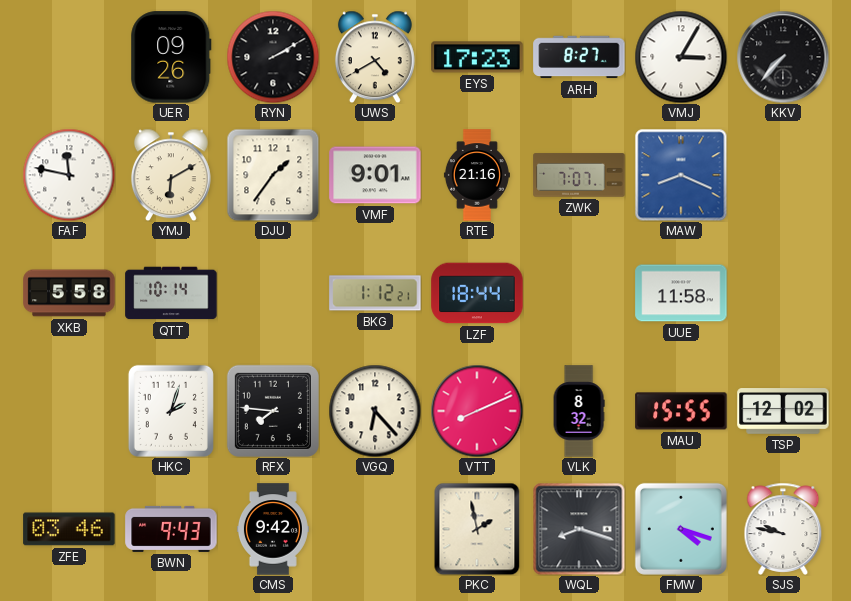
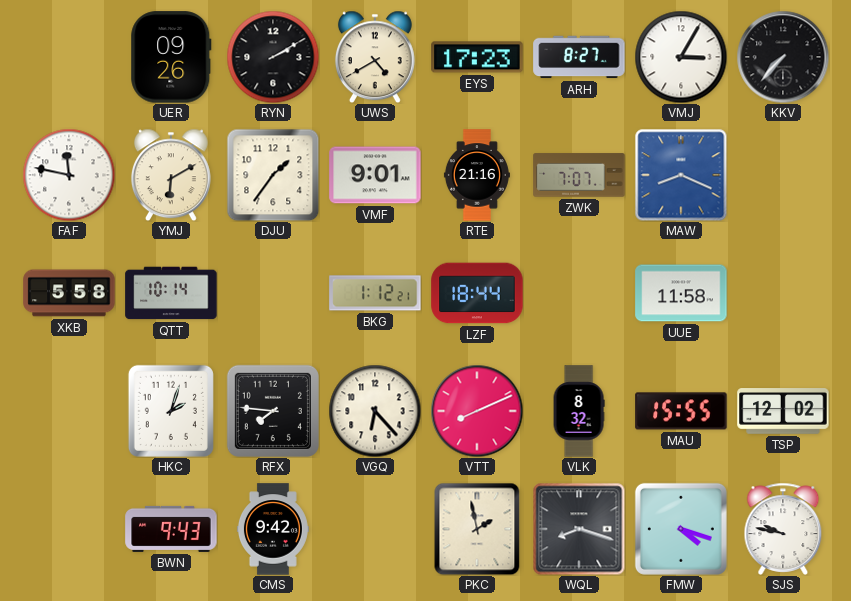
ZFE: 03:46 -> none
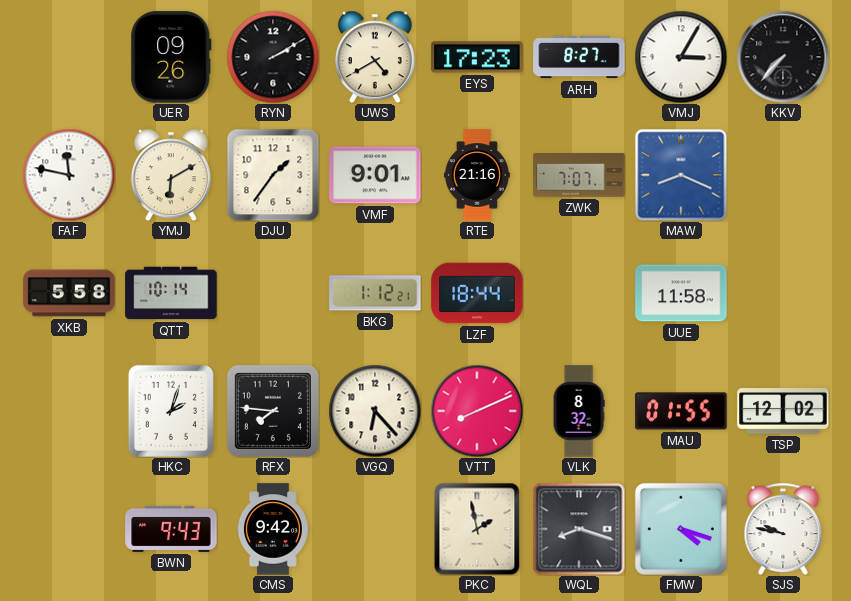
MAU: 15:55 -> 01:55
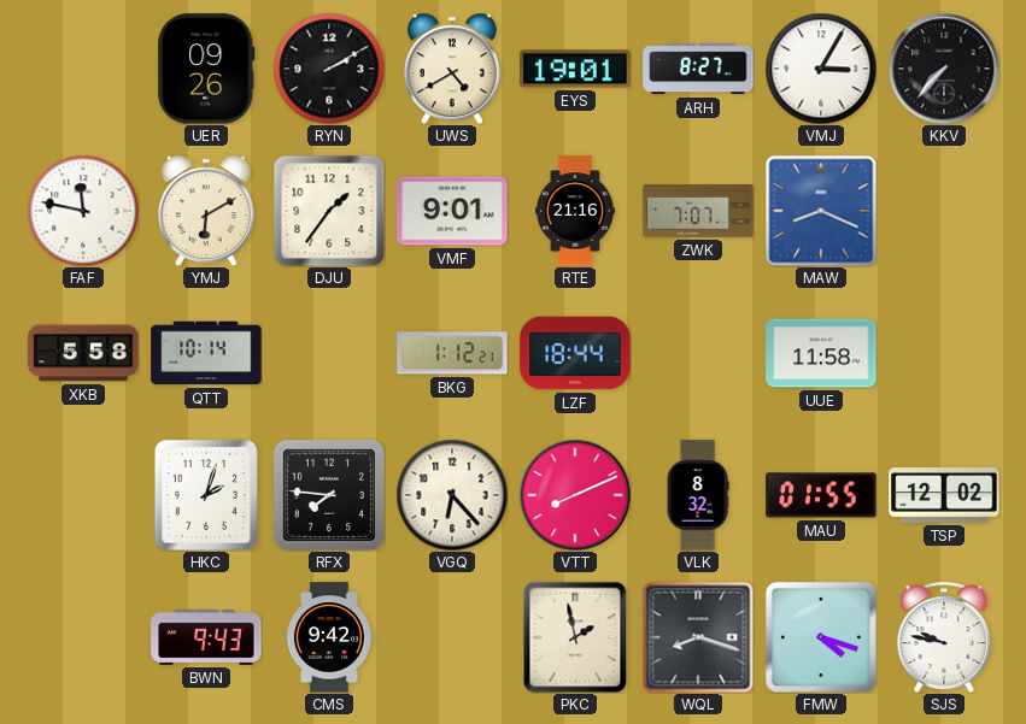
EYS: 17:23 -> 19:01
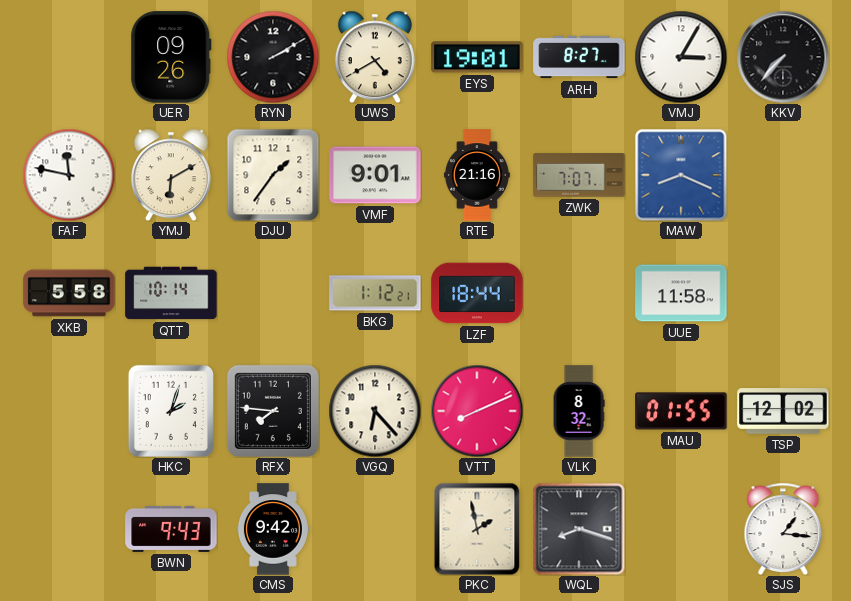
FMW: 4:18 -> none
SJS: 9:47 -> 1:16
